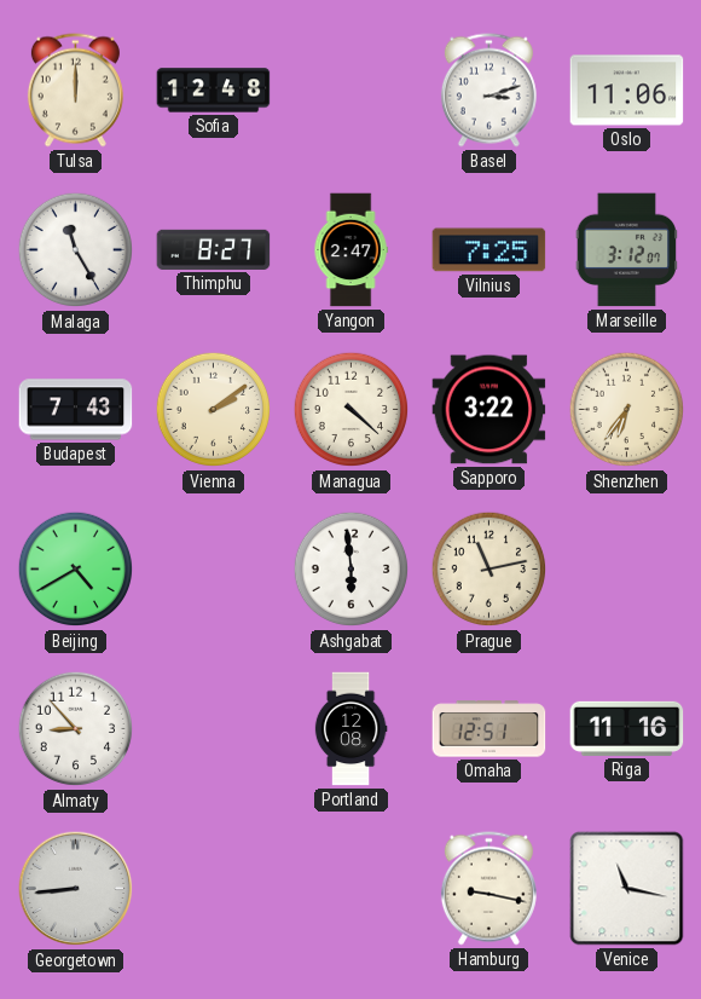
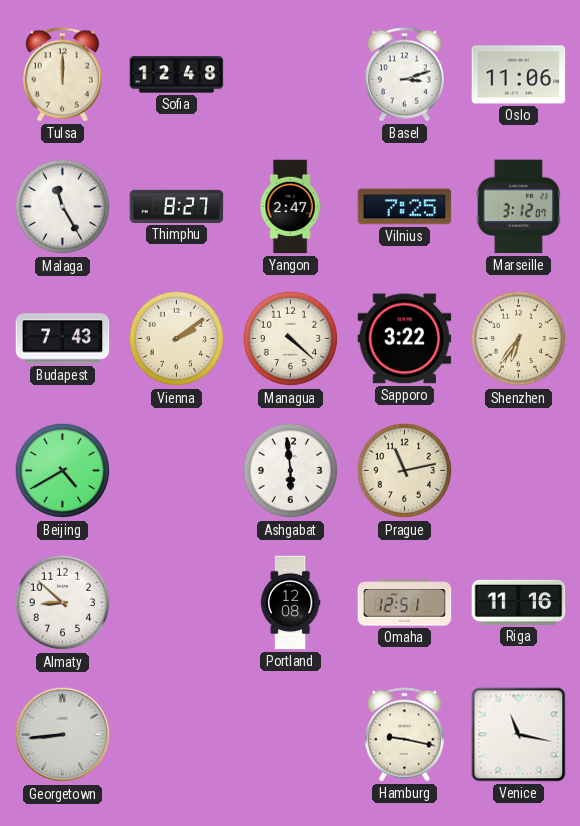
Almaty: 8:53 -> 8:52
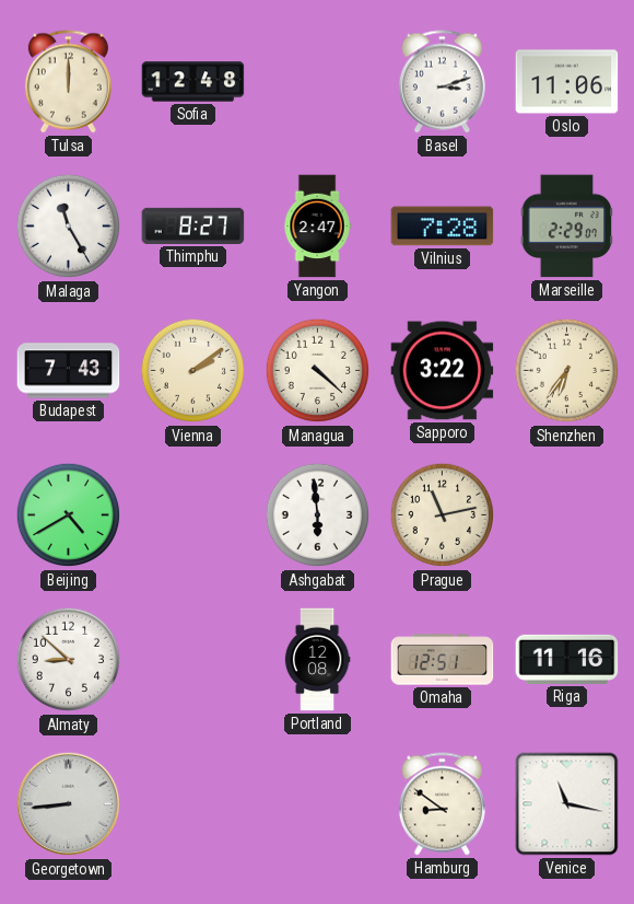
Vilnius: 7:25 -> 7:28
Marseille: 3:12 -> 2:29
Hamburg: 9:17 -> 8:51
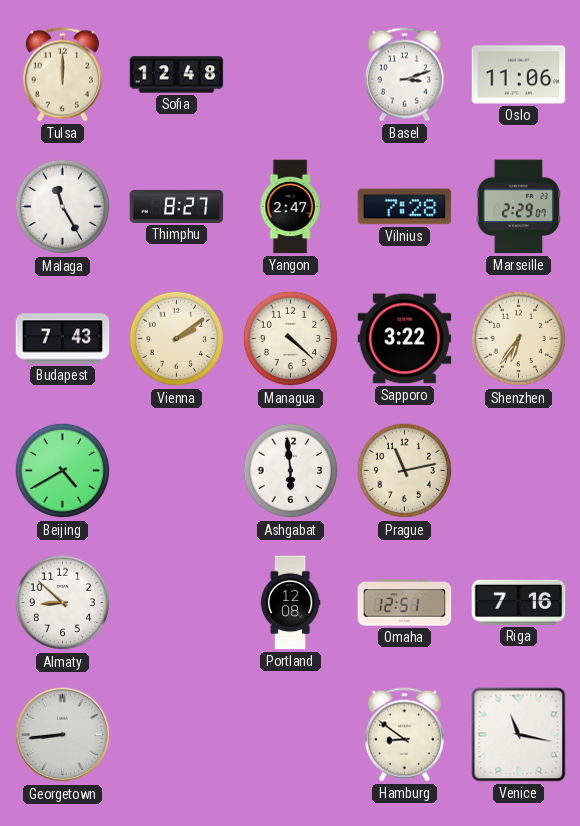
Riga: 11:16 -> 7:16
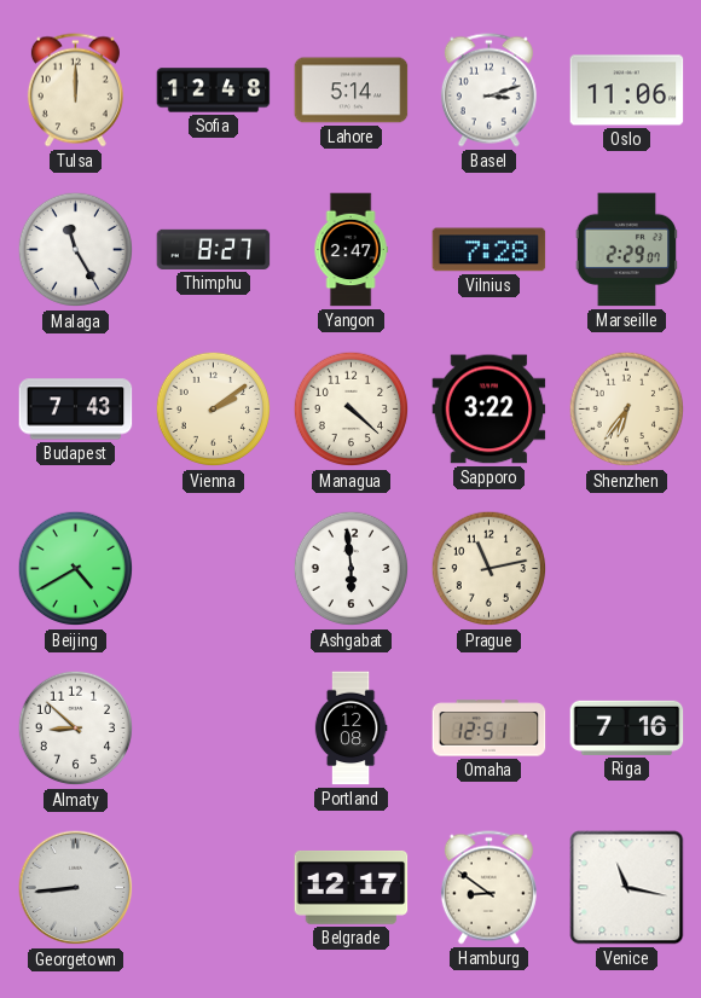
Lahore: none -> 5:14
Belgrade: none -> 12:17
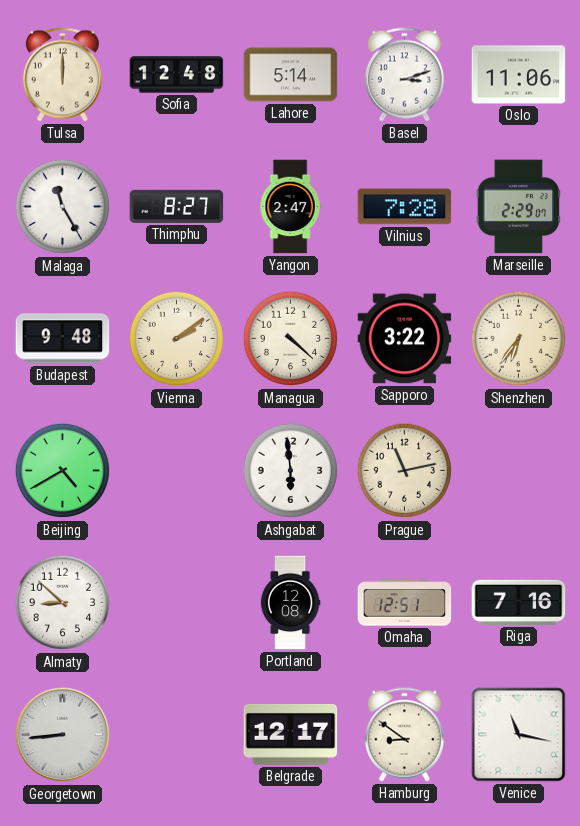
Budapest: 7:43 -> 9:48
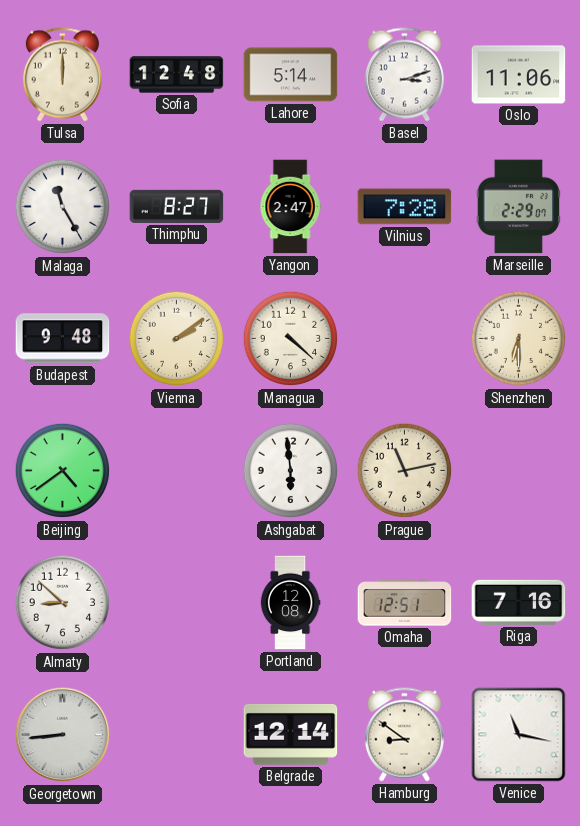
Sapporo: 3:22 -> none
Shenzhen: 6:36 -> 6:30
Beijing: 4:40 -> 4:39
Belgrade: 12:17 -> 12:14
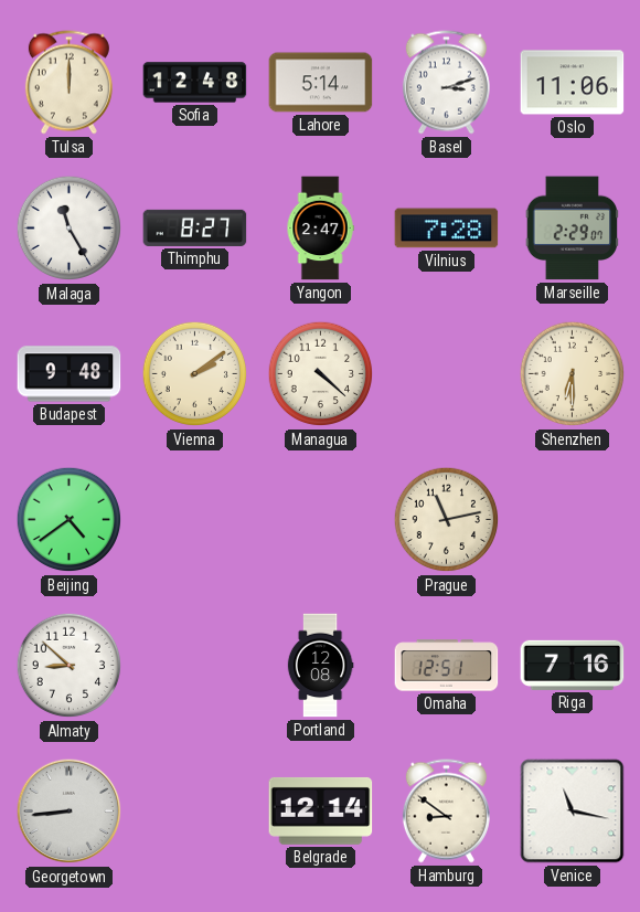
Ashgabat: 5:59 -> none
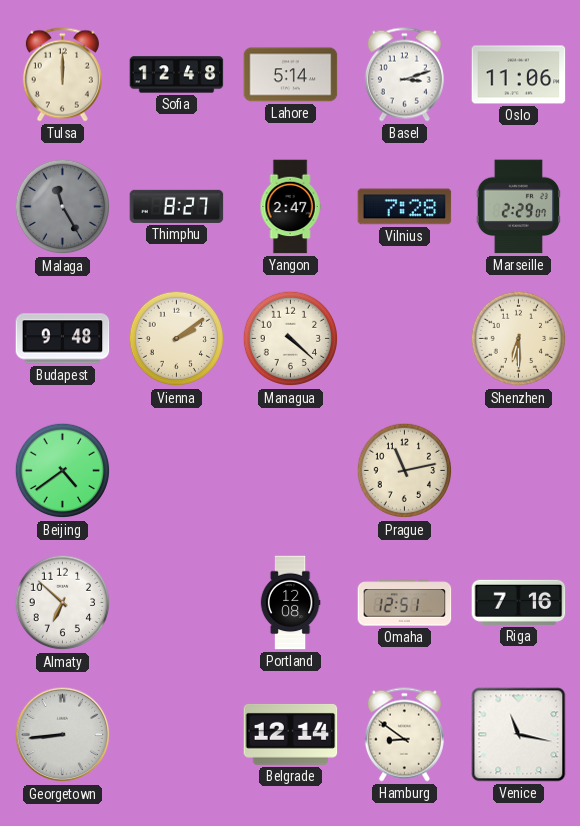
Malaga dial: white -> grey
Almaty: 8:52 -> 6:52
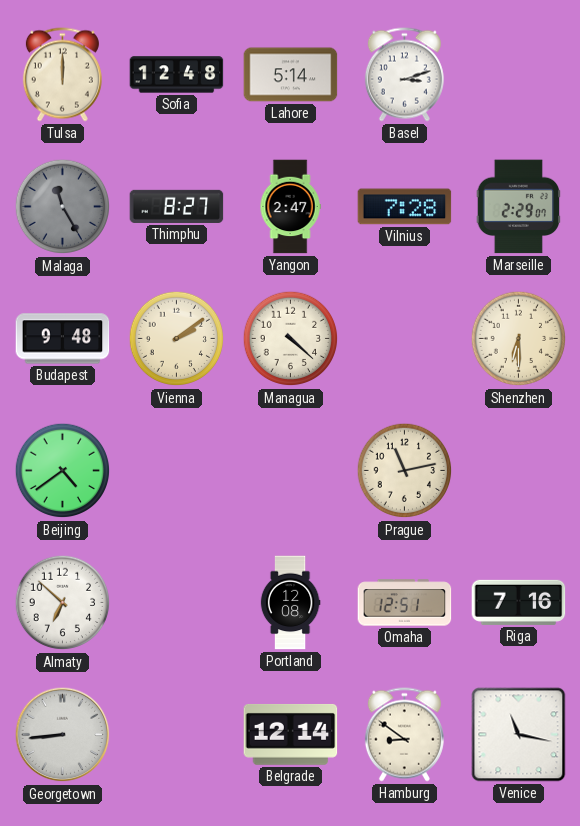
Oslo: 11:06 -> none
